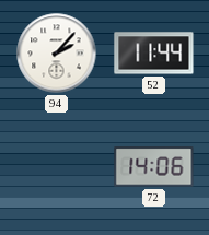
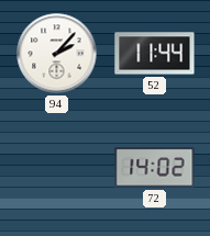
72: 14:06 -> 14:02
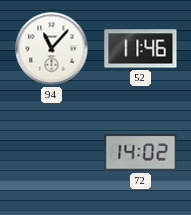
94: 2:07 -> 11:07
52: 11:44 -> 11:46
